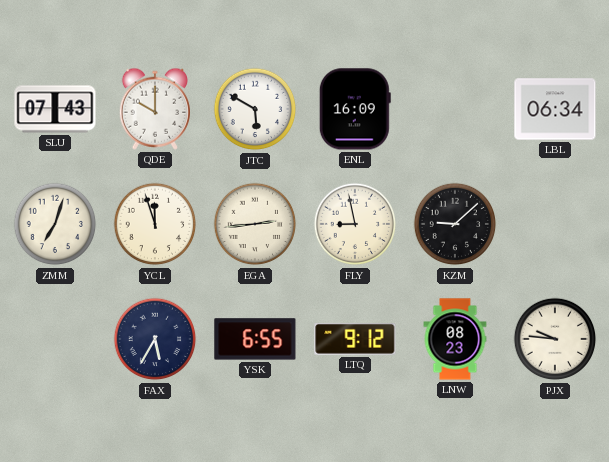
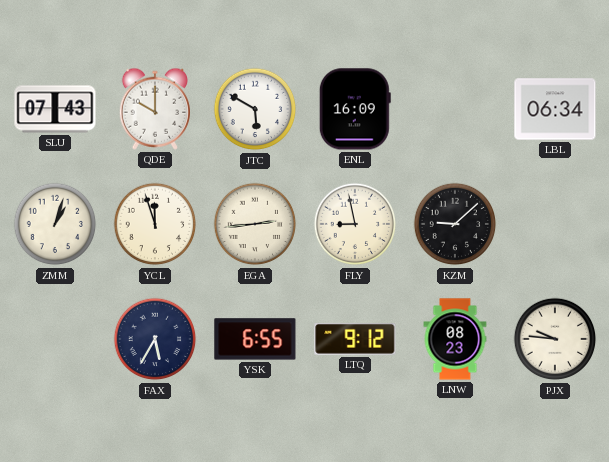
ZMM: 7:03 -> 1:03
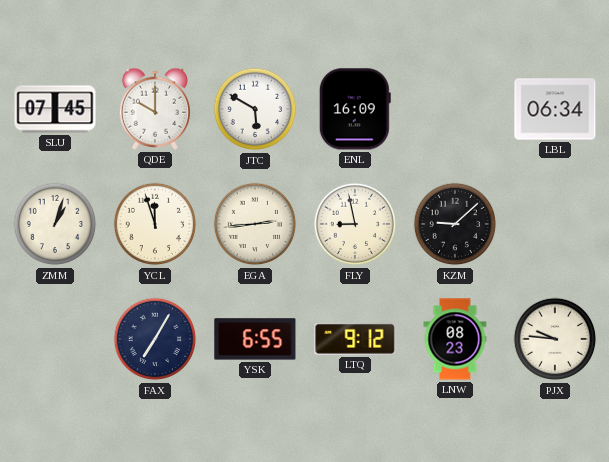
SLU: 07:43 -> 07:45
FAX: 5:35 -> 7:05
